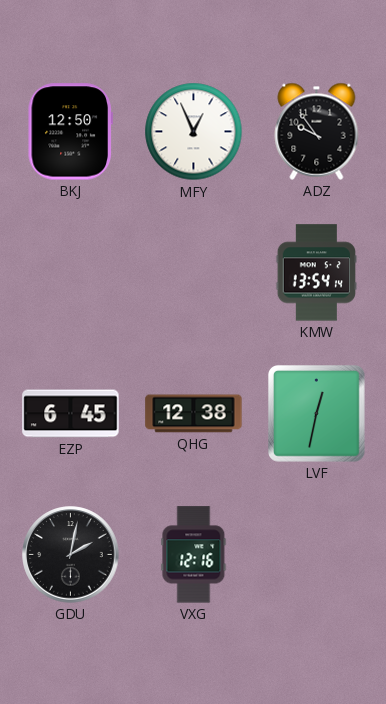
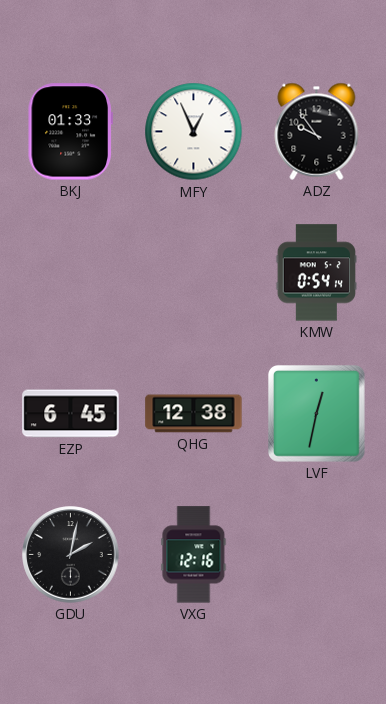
BKJ: 12:50 -> 01:33
KMW: 13:54 -> 0:54
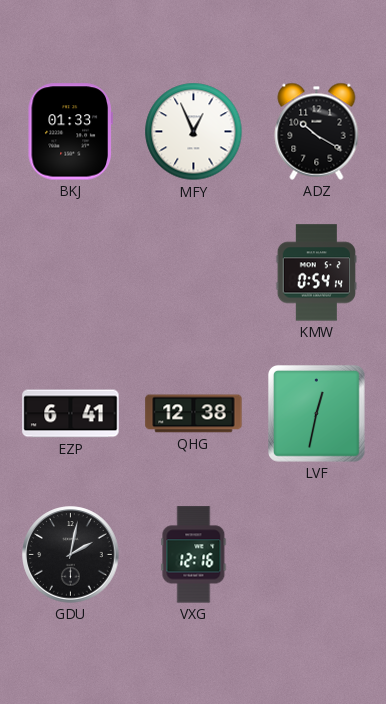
ADZ: 9:54 -> 10:20
EZP: 6:45 -> 6:41
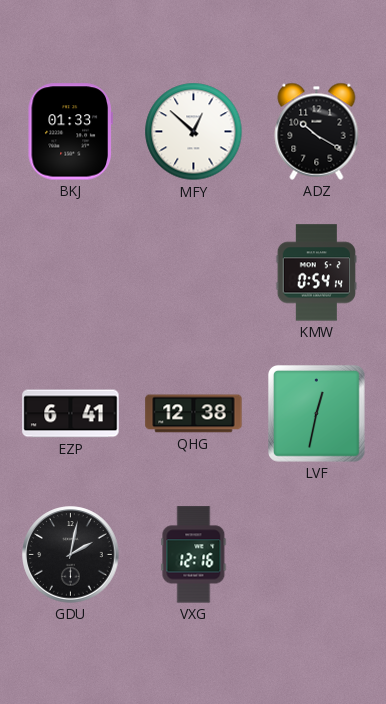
MFY: 12:56 -> 12:52
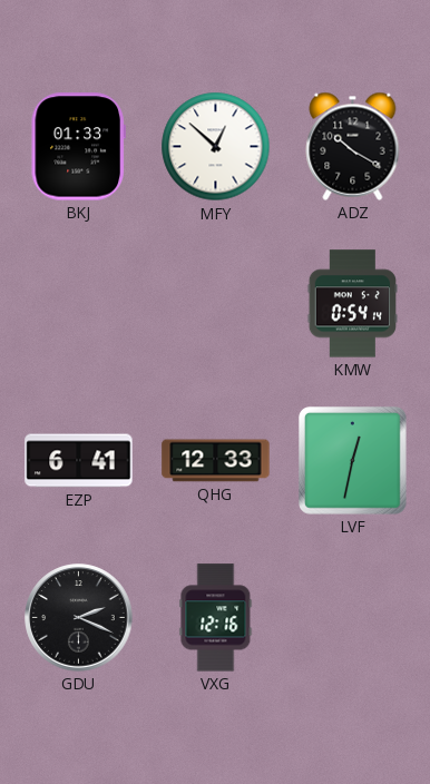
QHG: 12:38 -> 12:33
GDU: 2:02 -> 2:19
